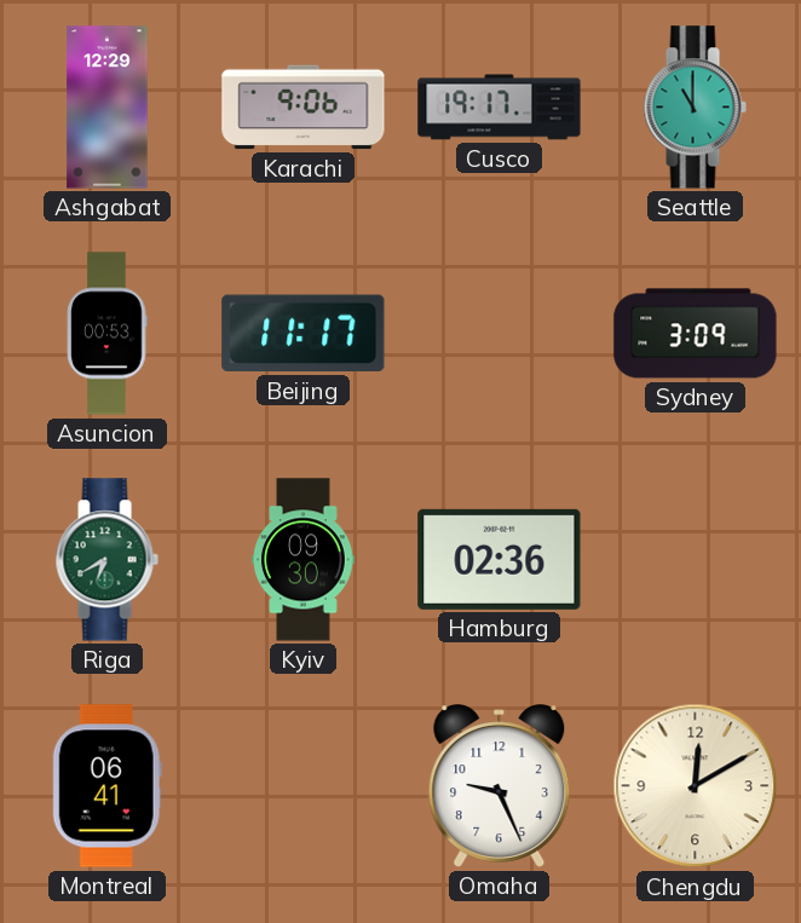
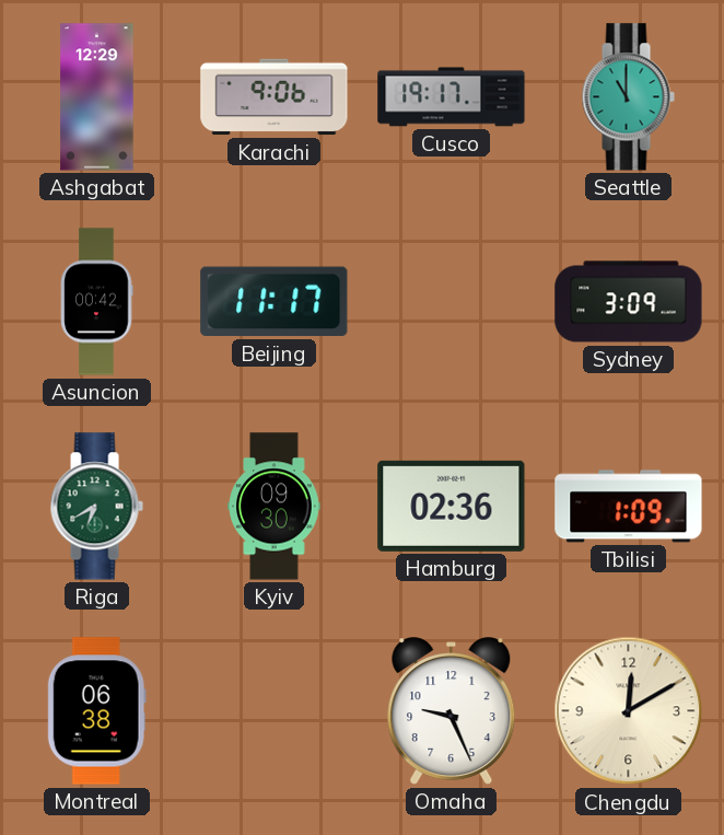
Asuncion: 00:53 -> 00:42
Tbilisi: none -> 1:09
Montreal: 06:41 -> 06:38
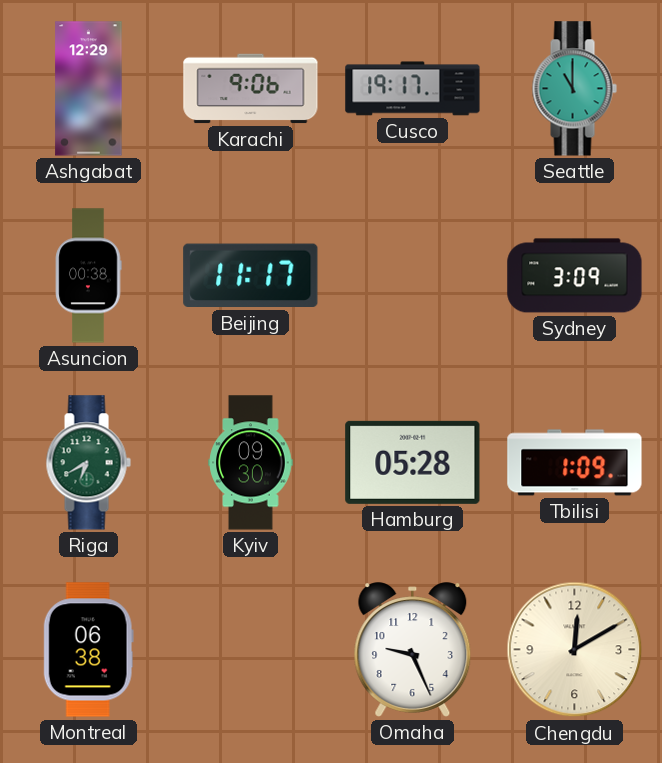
Asuncion: 00:42 -> 00:38
Hamburg: 02:36 -> 05:28
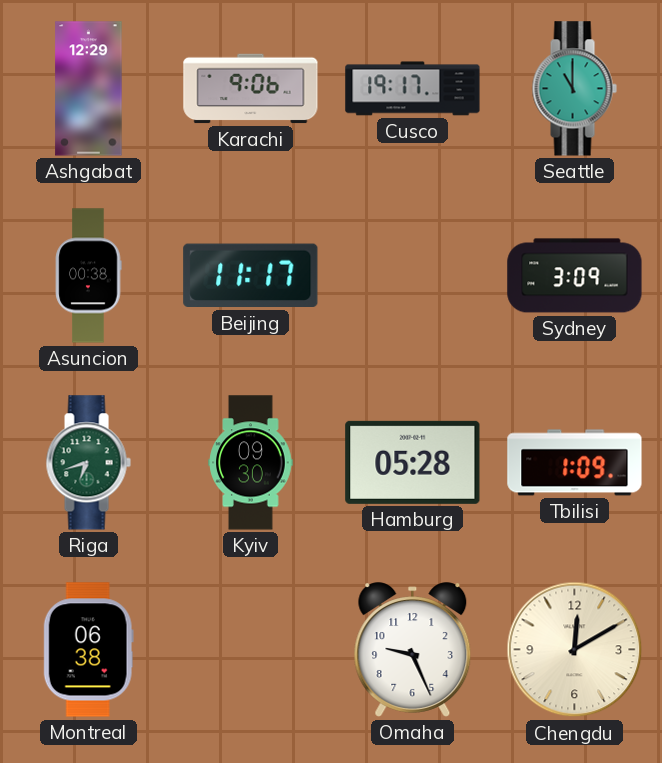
Riga: 6:40 -> 6:42
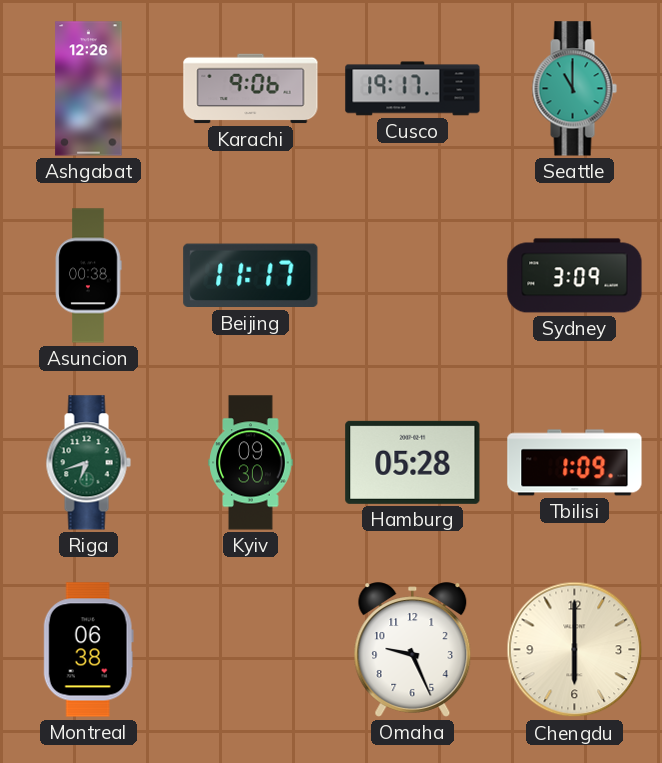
Ashgabat: 12:29 -> 12:26
Chengdu: 12:10 -> 6:00
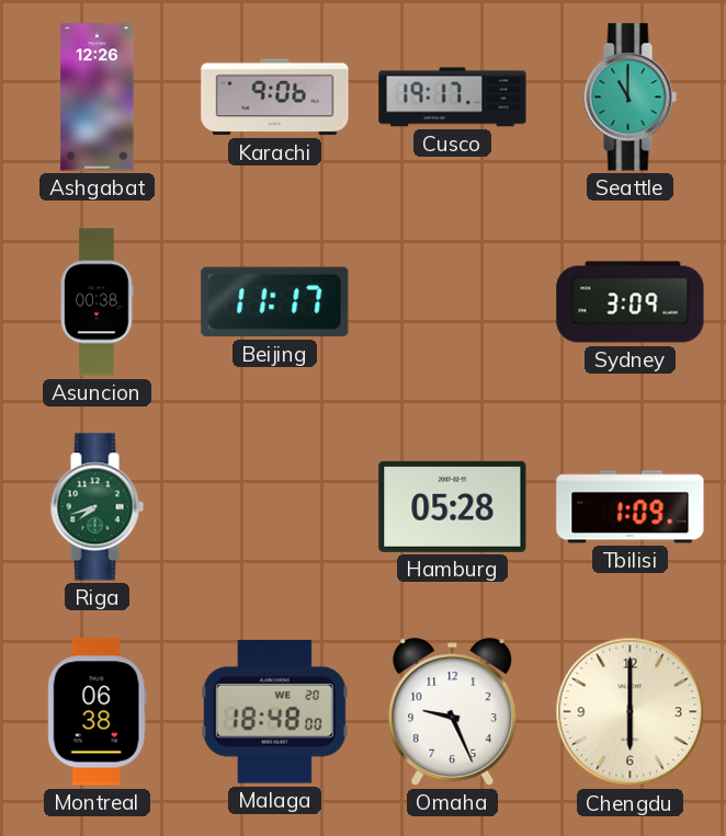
Riga: 6:42 -> 7:42
Kyiv: 09:30 -> none
Malaga: none -> 18:48
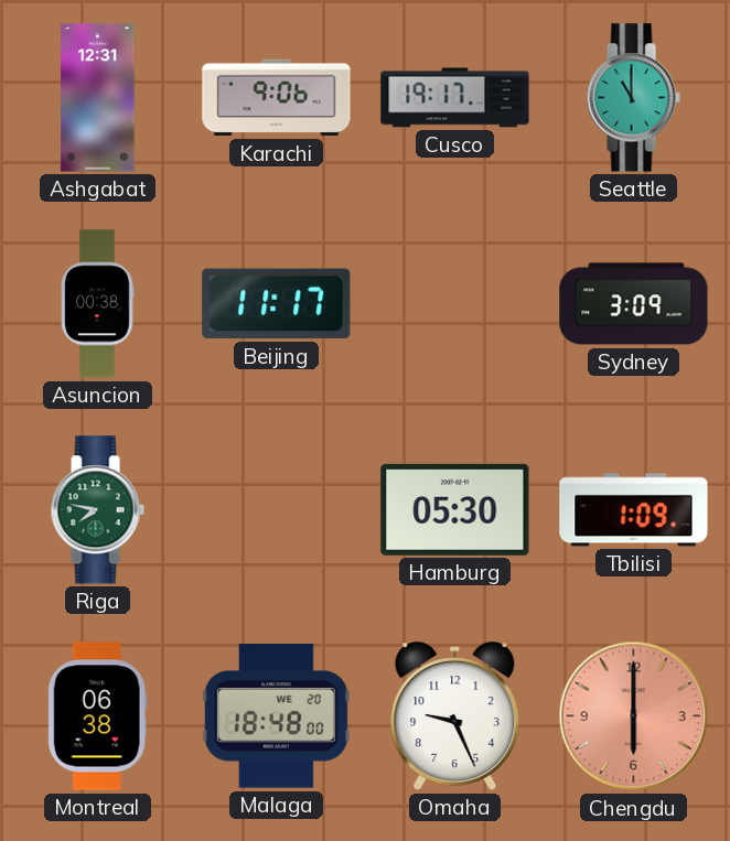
Ashgabat: 12:26 -> 12:31
Riga: 7:42 -> 7:47
Hamburg: 05:28 -> 05:30
Chengdu dial: cream -> salmon
